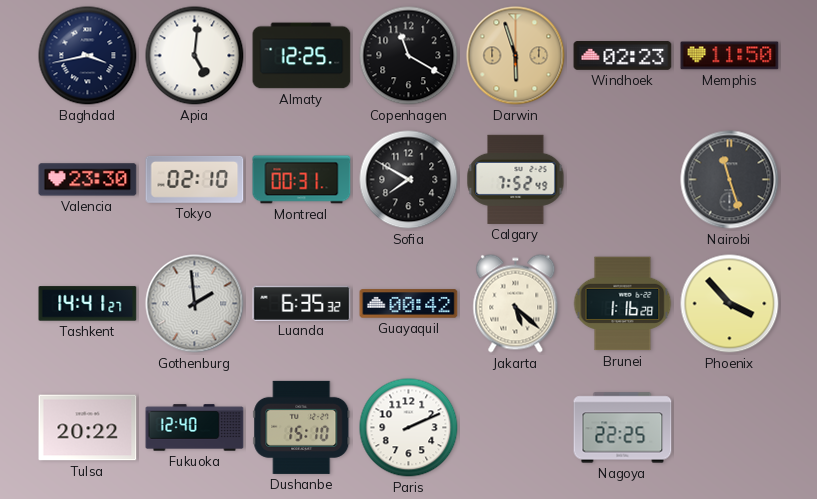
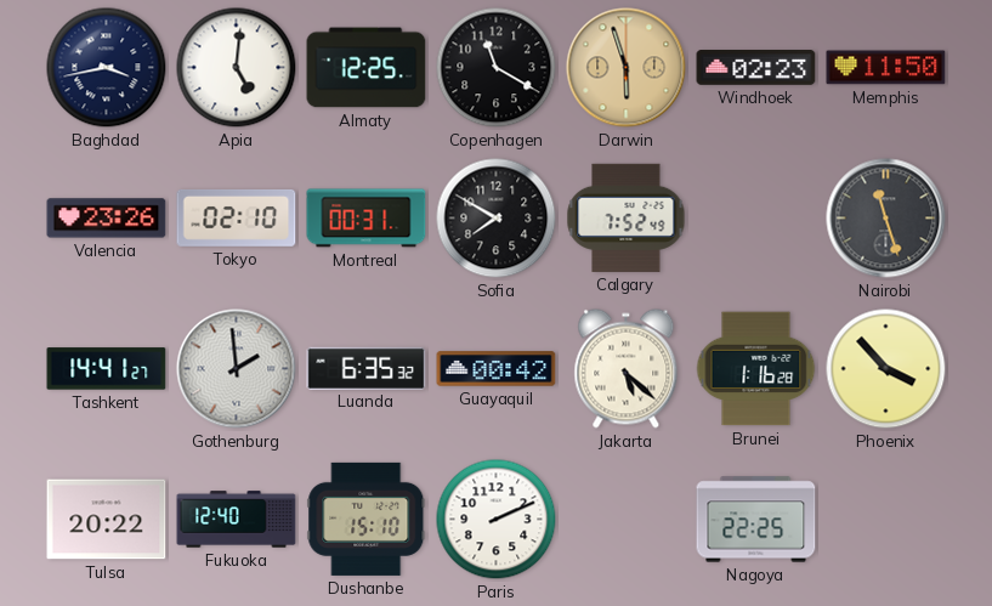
Valencia: 23:30 -> 23:26
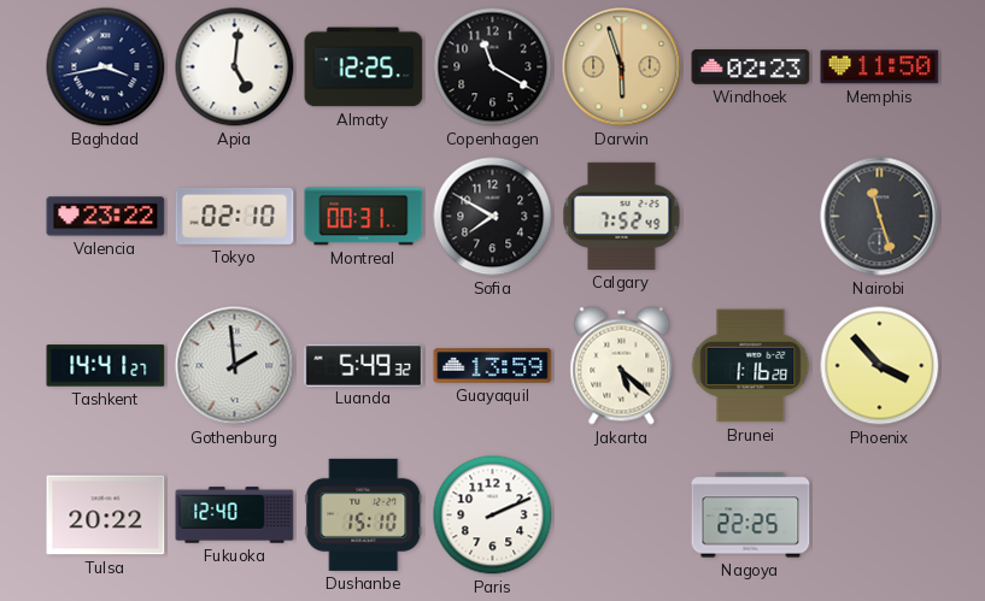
Valencia: 23:26 -> 23:22
Luanda: 6:35 -> 5:49
Guayaquil: 00:42 -> 13:59
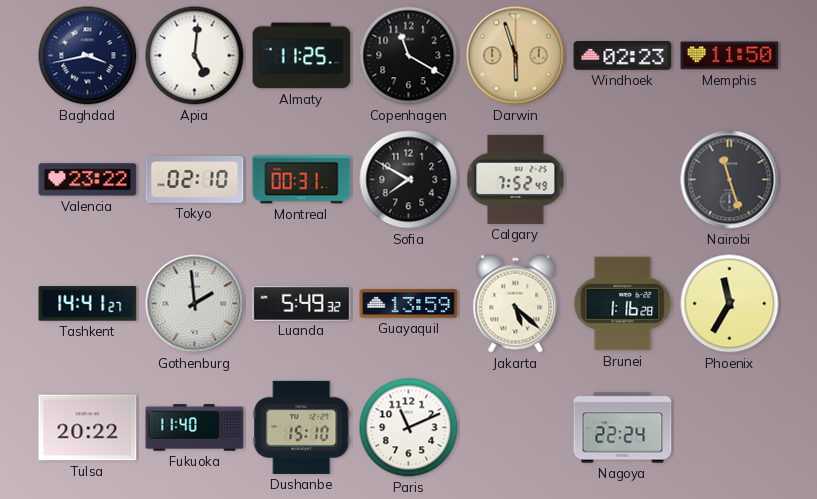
Almaty: 12:25 -> 11:25
Phoenix: 3:53 -> 11:35
Fukuoka: 12:40 -> 11:40
Paris: 2:11 -> 11:11
Nagoya: 22:25 -> 22:24
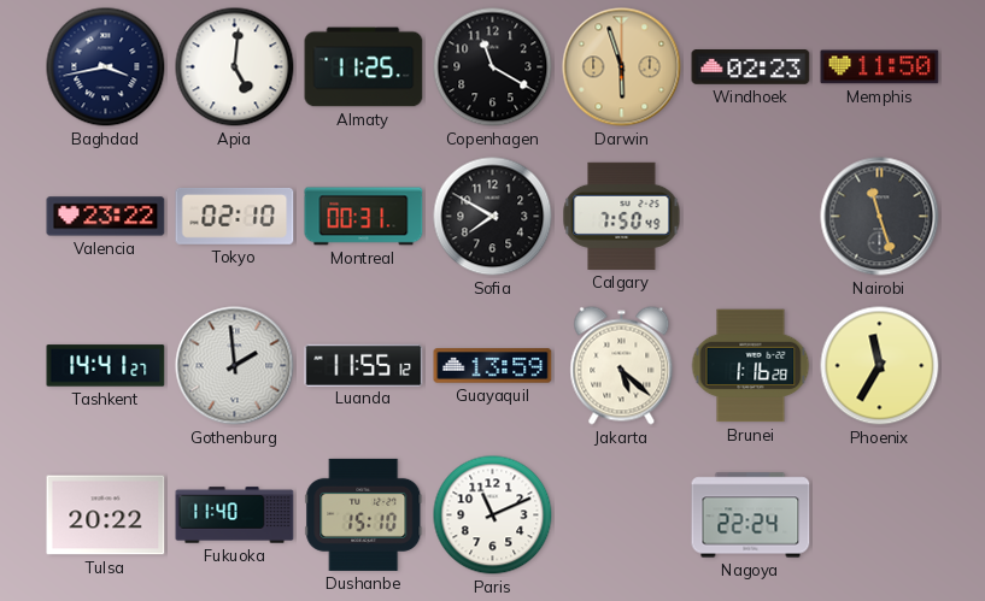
Calgary: 7:52 -> 7:50
Luanda: 5:49 -> 11:55
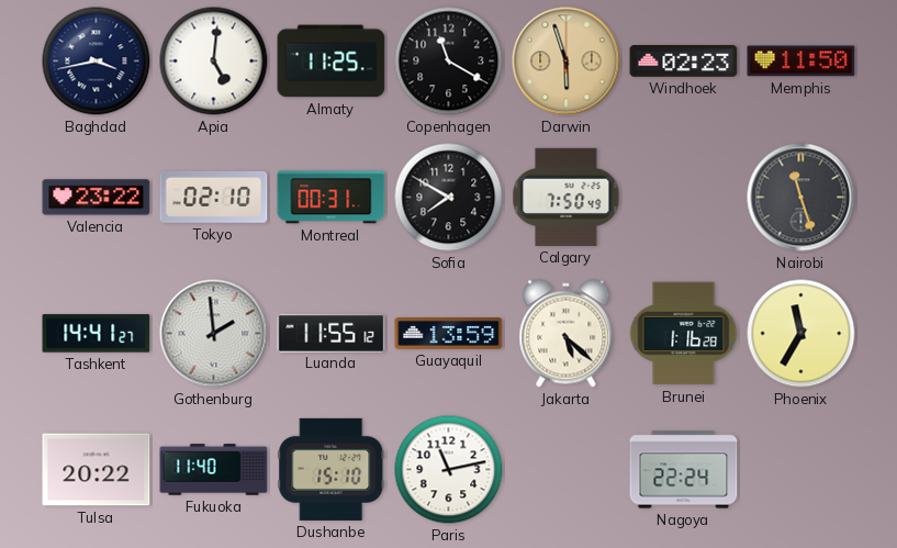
Paris: 11:11 -> 11:13
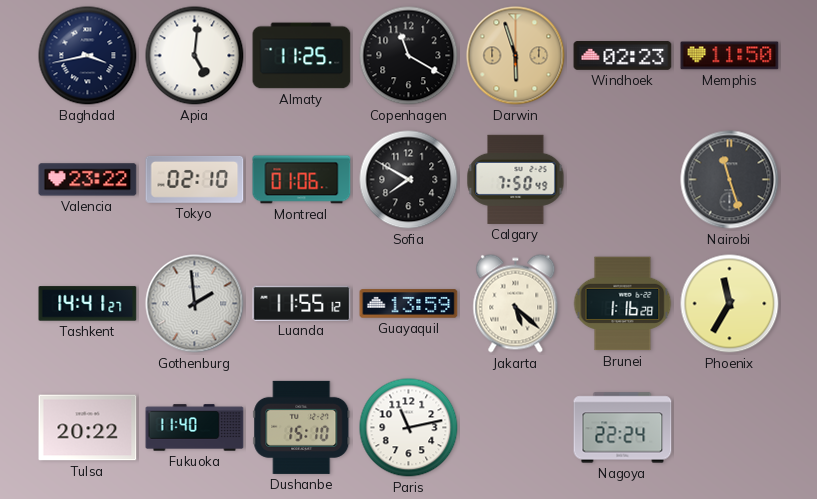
Montreal: 00:31 -> 01:06
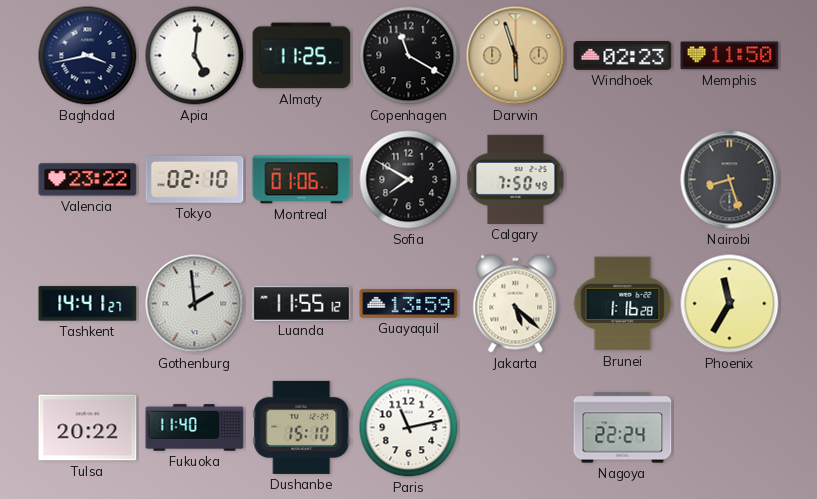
Nairobi: 11:27 -> 8:27
